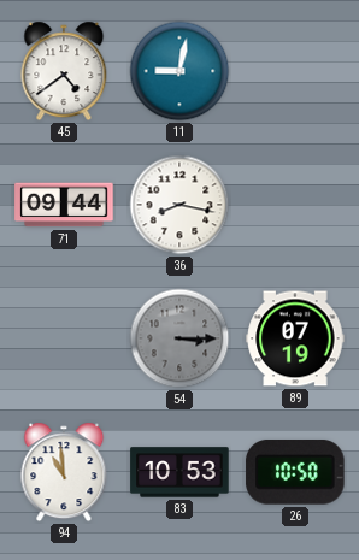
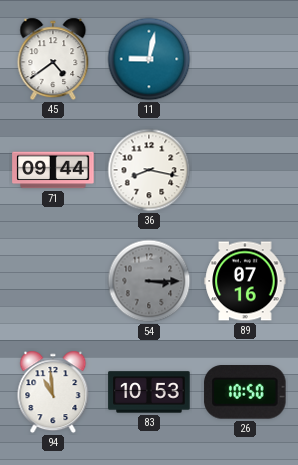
89: 07:19 -> 07:16
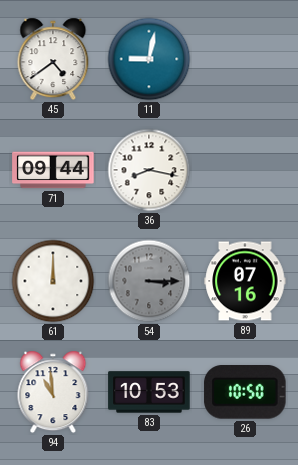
61: none -> 12:00
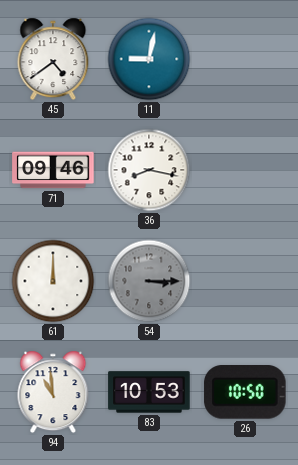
71: 09:44 -> 09:46
89: 07:16 -> none
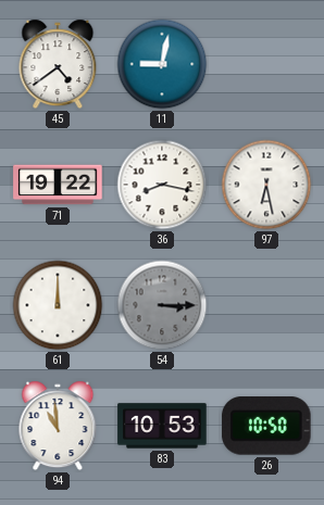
71: 09:46 -> 19:22
97: none -> 6:28
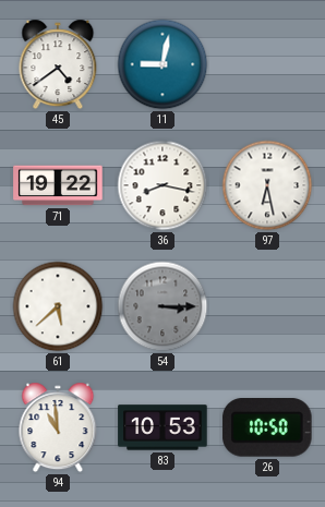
61: 12:00 -> 5:38
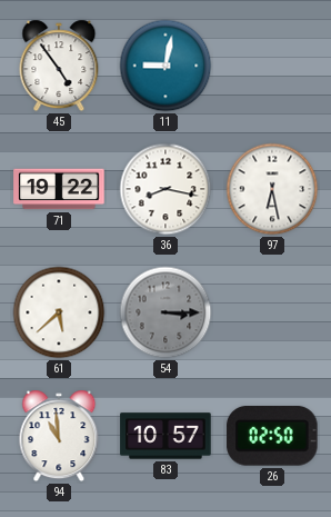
45: 4:39 -> 4:54
83: 10:53 -> 10:57
26: 10:50 -> 02:50
